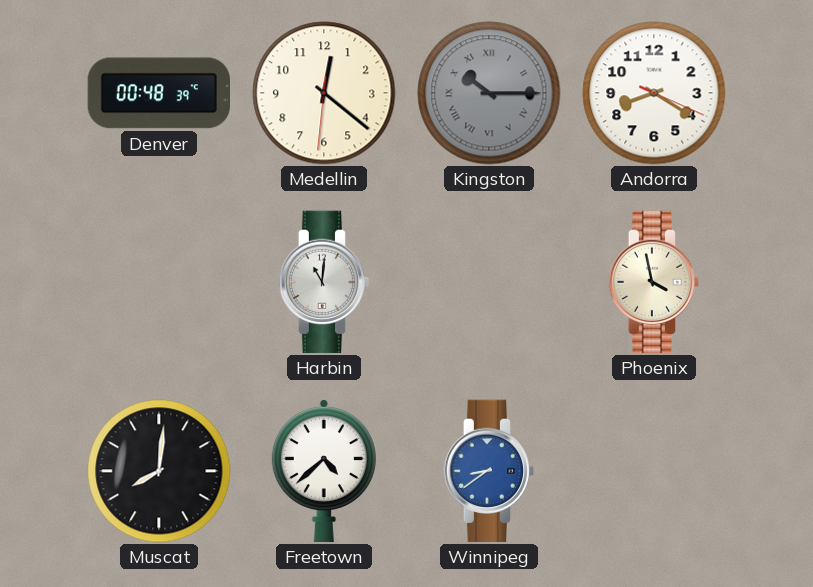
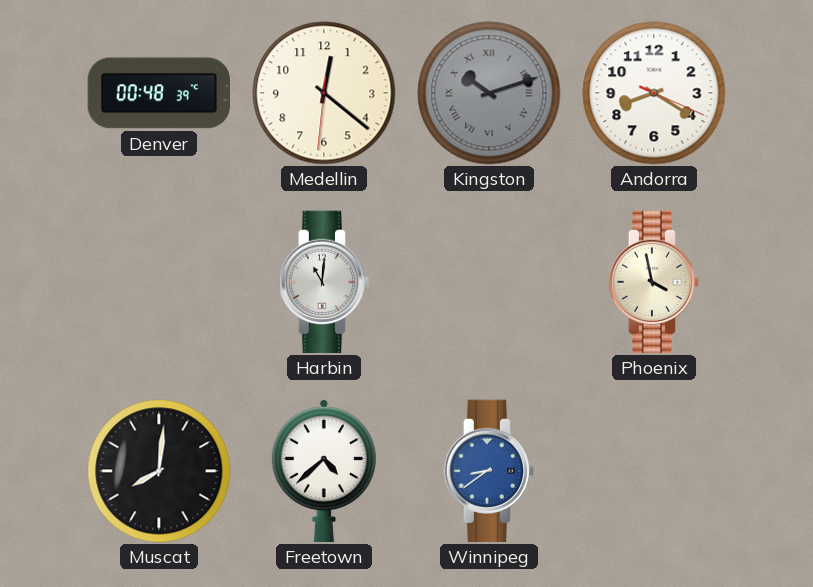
Kingston: 10:15 -> 10:12
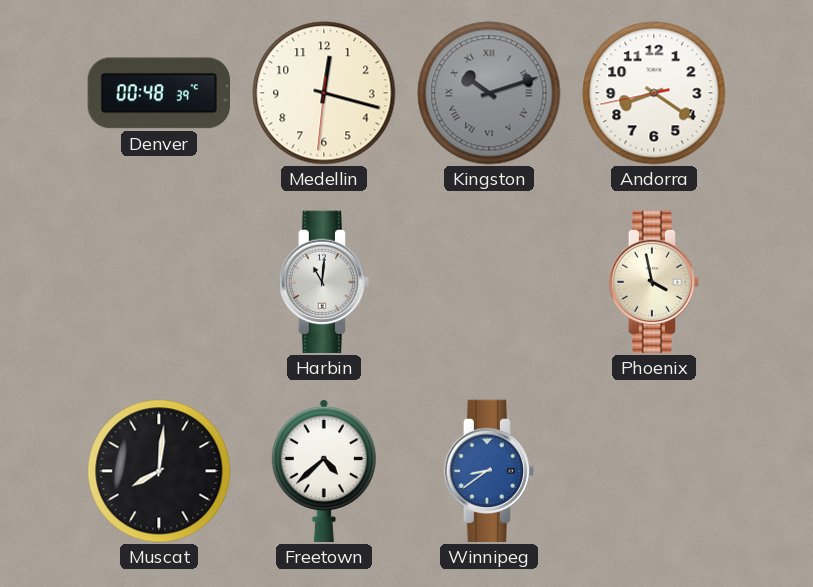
Medellin: 12:21 -> 12:17
Andorra: 8:20:19 -> 8:20:43
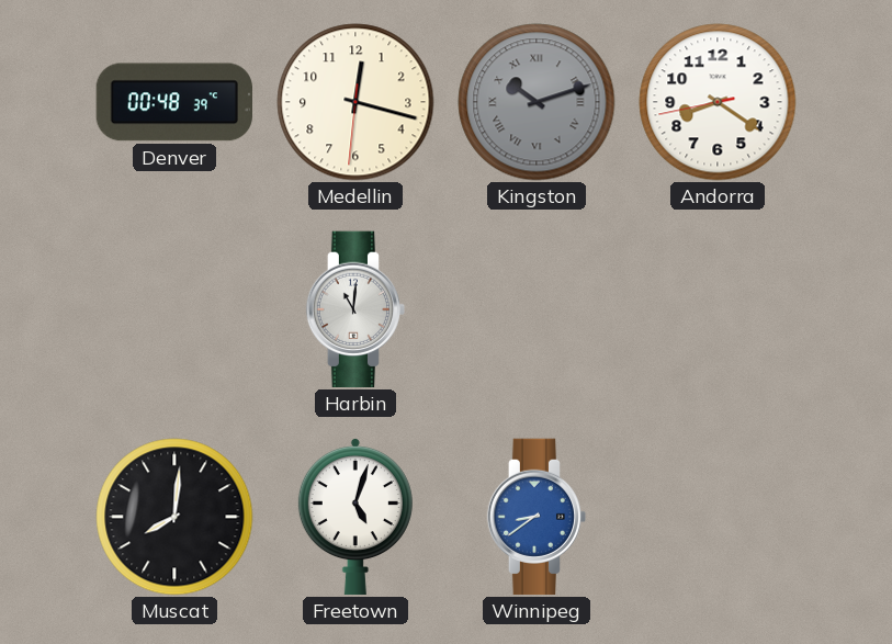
Phoenix: 3:58 -> none
Freetown: 4:38 -> 5:03
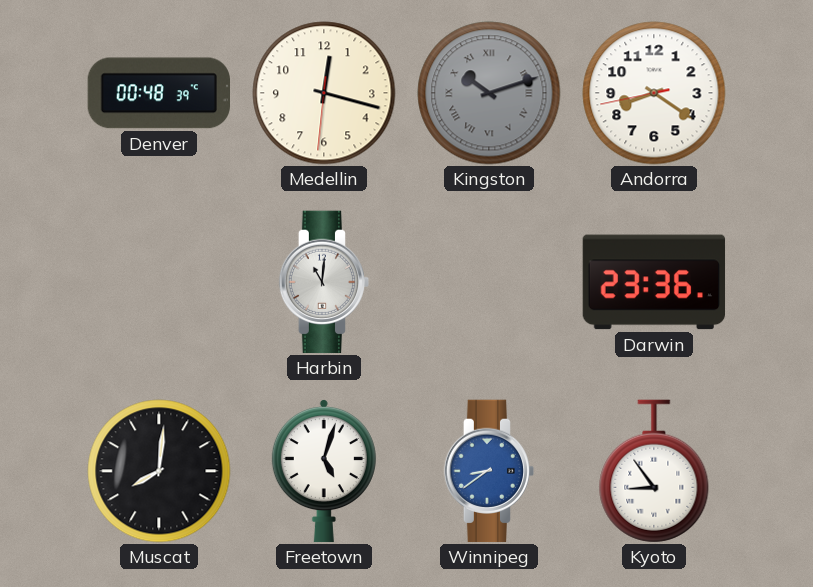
Darwin: none -> 23:36
Kyoto: none -> 8:54
